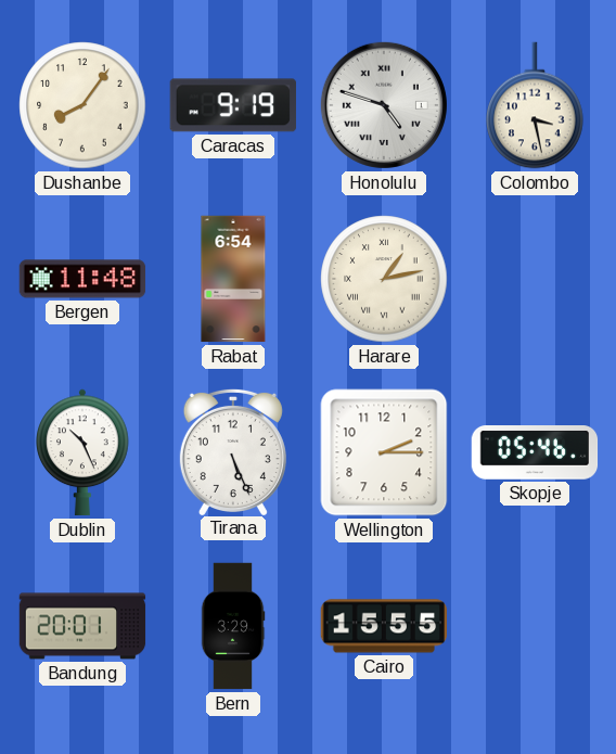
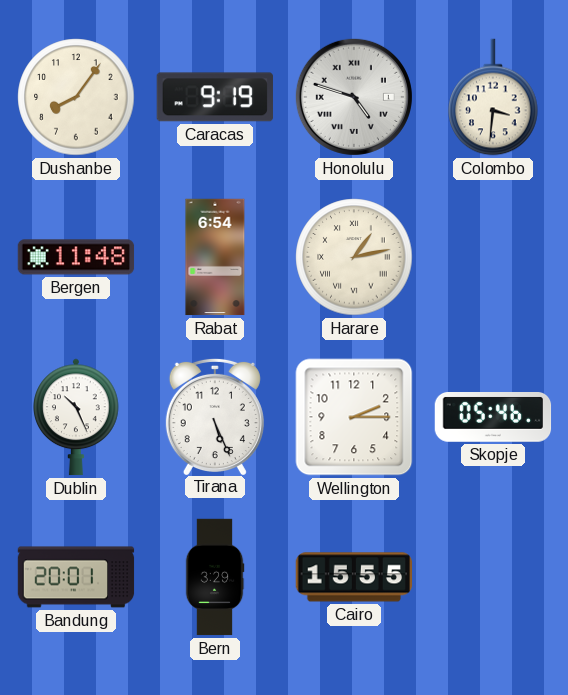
Colombo: 3:28 -> 3:31
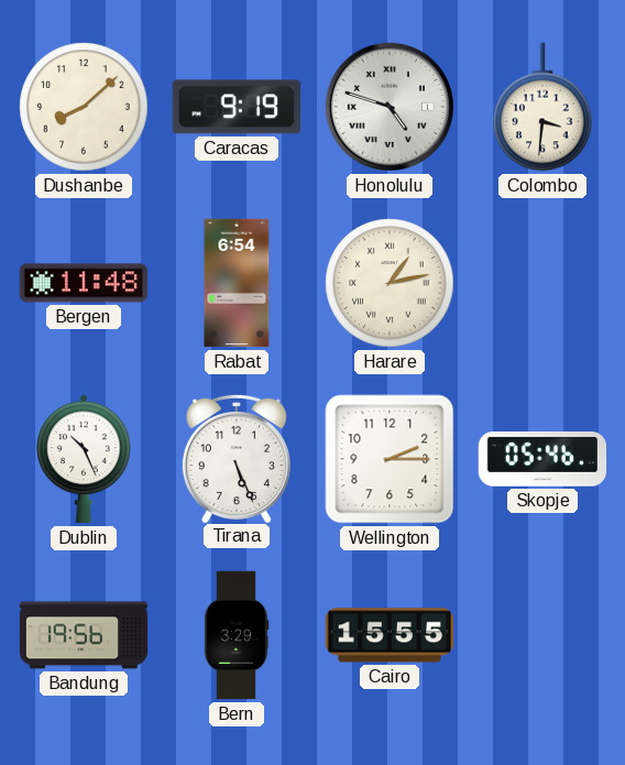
Dushanbe: 8:06 -> 8:08
Bandung: 20:01 -> 19:56
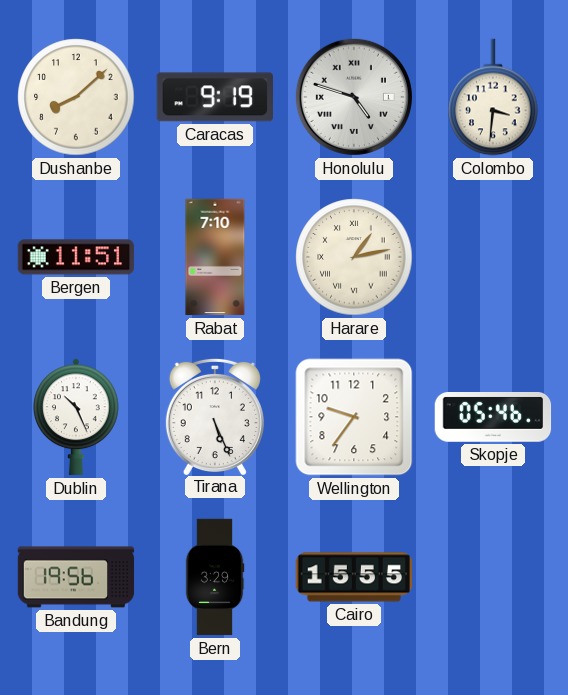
Bergen: 11:48 -> 11:51
Rabat: 6:54 -> 7:10
Wellington: 2:15 -> 9:36
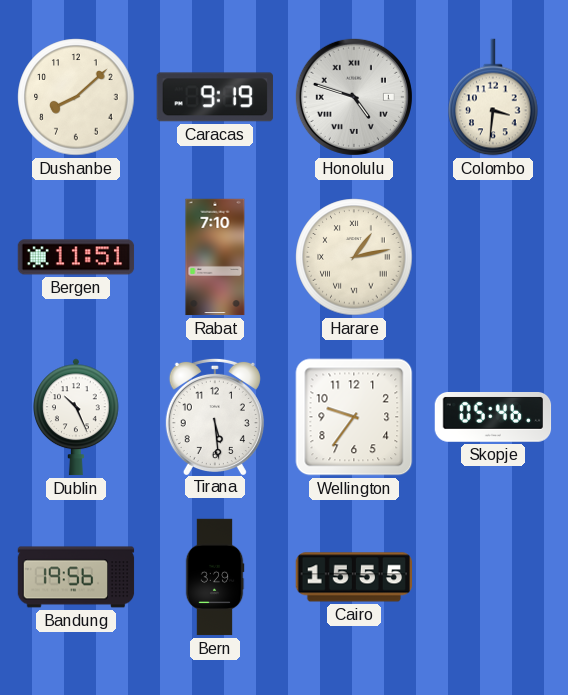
Tirana: 5:26 -> 5:29
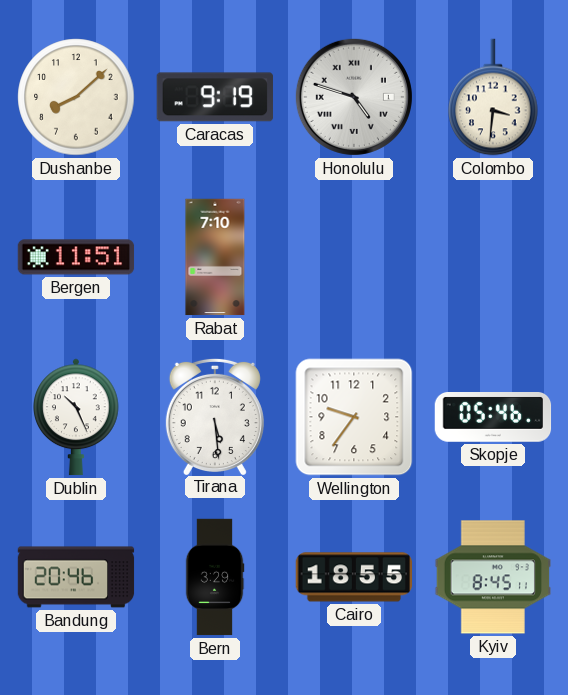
Harare: 1:13 -> none
Bandung: 19:56 -> 20:46
Cairo: 15:55 -> 18:55
Kyiv: none -> 8:45
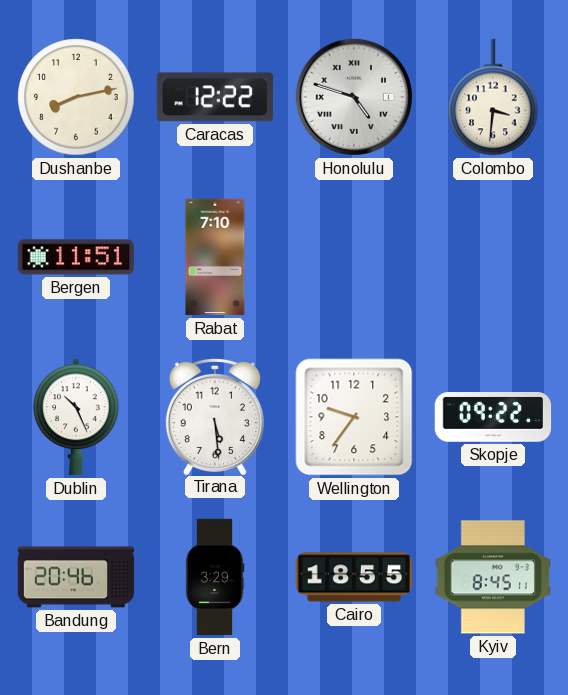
Dushanbe: 8:08 -> 8:13
Caracas: 9:19 -> 12:22
Skopje: 05:46 -> 09:22
